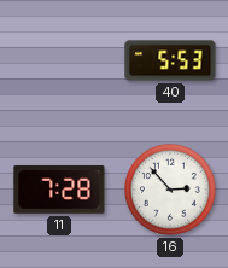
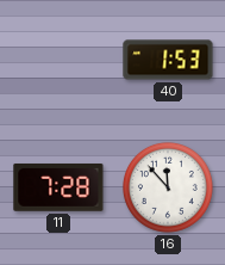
40: 5:53 -> 1:53
16: 2:53 -> 11:53
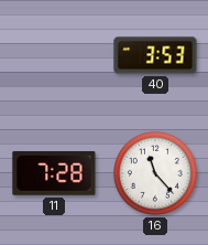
40: 1:53 -> 3:53
16: 11:53 -> 11:23
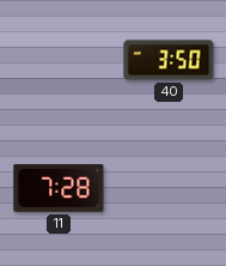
40: 3:53 -> 3:50
16: 11:23 -> none
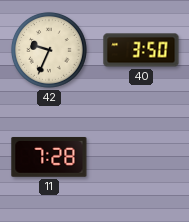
42: none -> 9:34
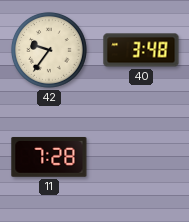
42: 9:34 -> 9:36
40: 3:50 -> 3:48
